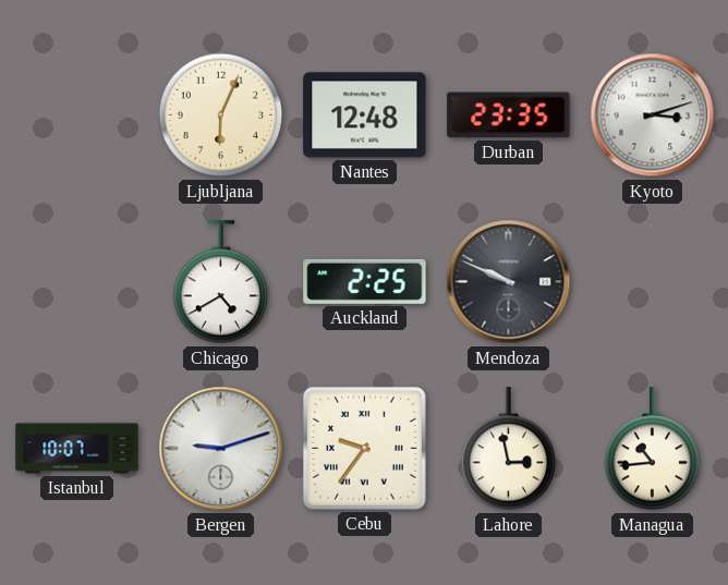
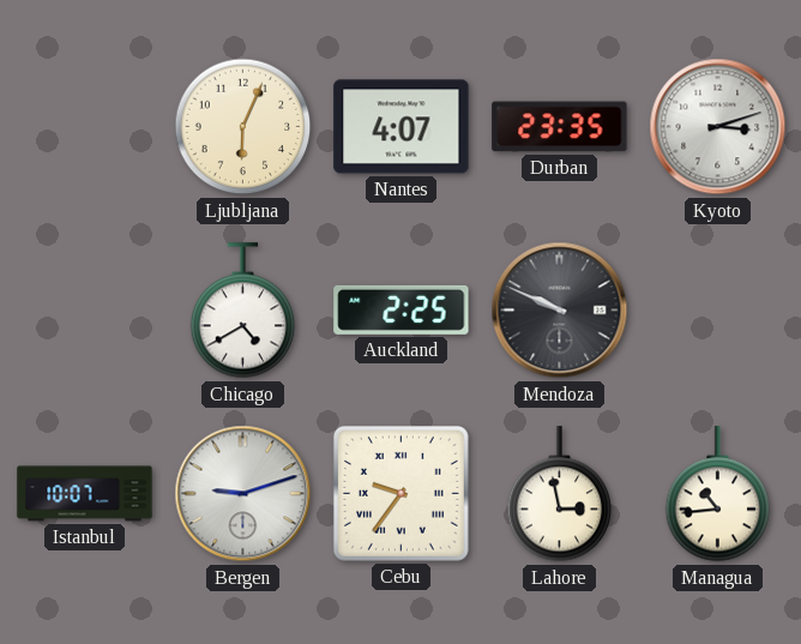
Nantes: 12:48 -> 4:07
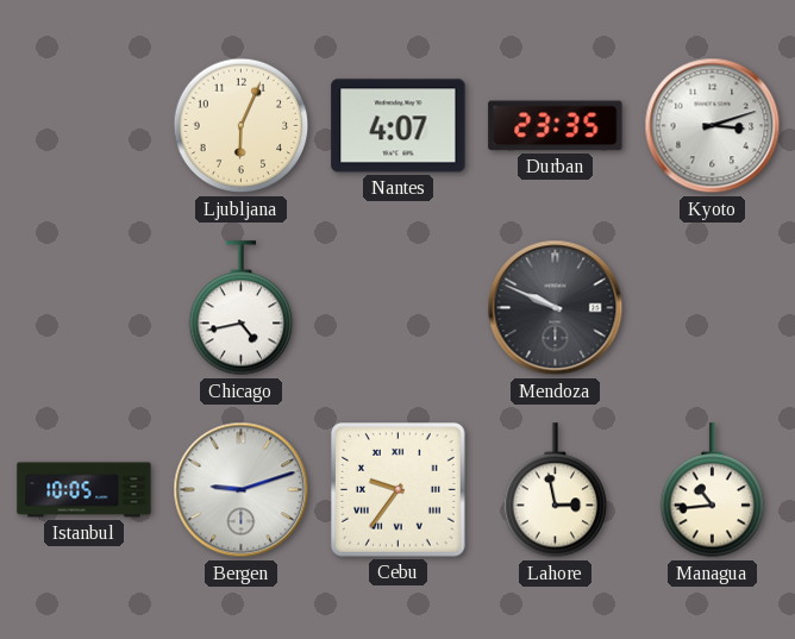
Chicago: 4:40 -> 4:43
Auckland: 2:25 -> none
Istanbul: 10:07 -> 10:05
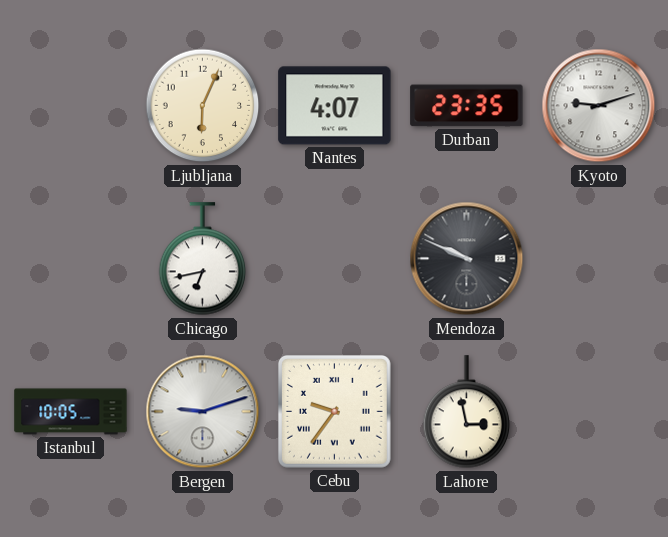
Kyoto: 3:12 -> 9:12
Chicago: 4:43 -> 6:43
Managua: 10:44 -> none
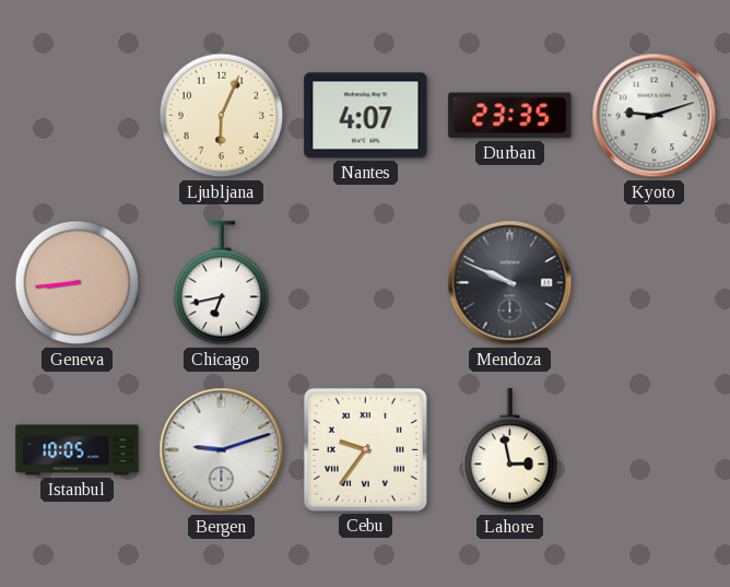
Geneva: none -> 8:44
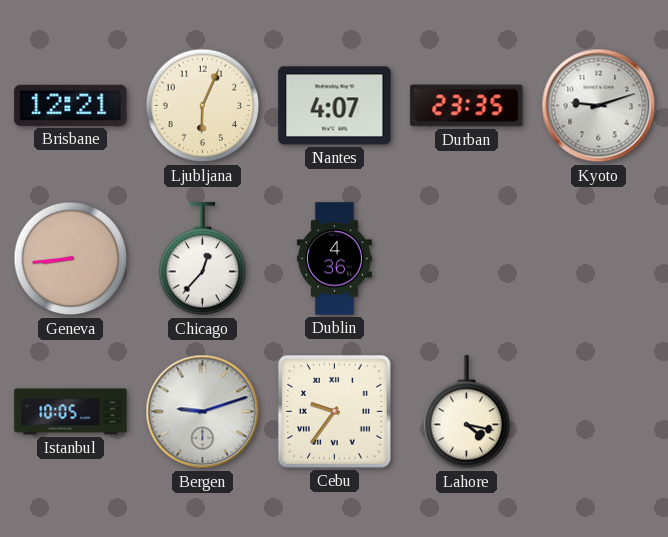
Brisbane: none -> 12:21
Chicago: 6:43 -> 12:37
Dublin: none -> 4:36
Mendoza: 9:49 -> none
Lahore: 2:58 -> 4:17
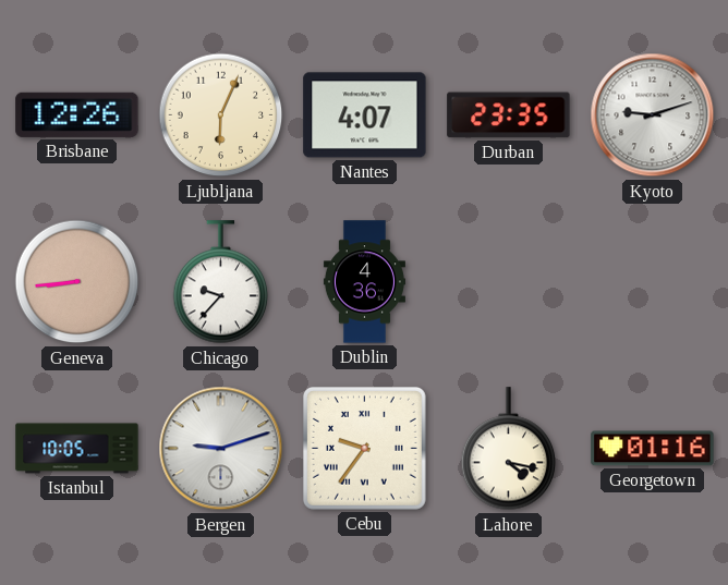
Brisbane: 12:21 -> 12:26
Chicago: 12:37 -> 9:37
Georgetown: none -> 01:16
